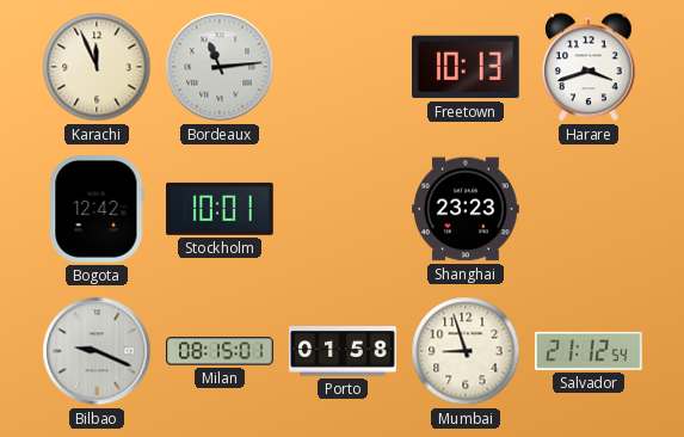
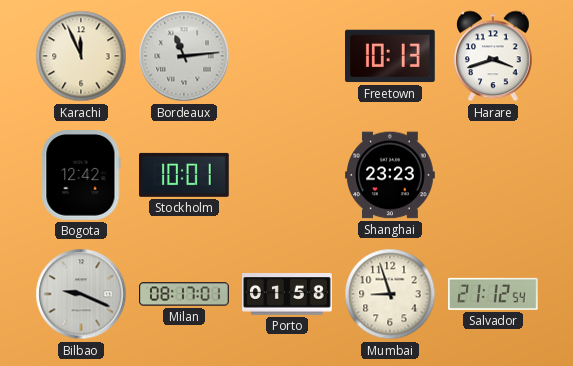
Milan: 08:15 -> 08:17
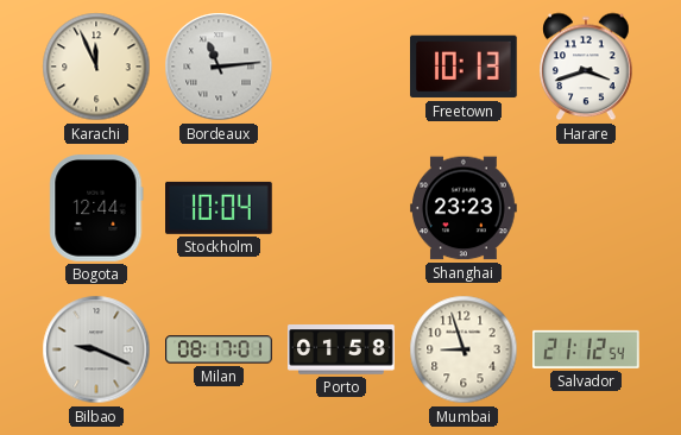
Bogota: 12:42 -> 12:44
Stockholm: 10:01 -> 10:04
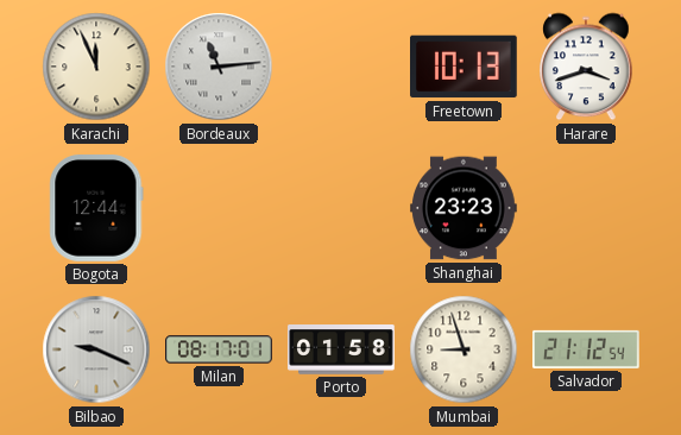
Stockholm: 10:04 -> none
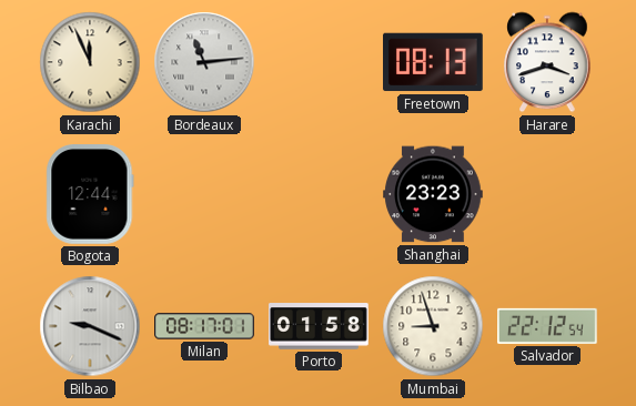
Freetown: 10:13 -> 08:13
Salvador: 21:12 -> 22:12
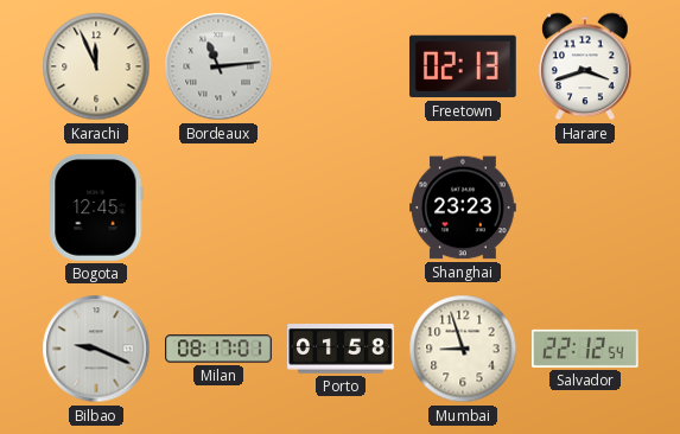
Freetown: 08:13 -> 02:13
Bogota: 12:44 -> 12:45
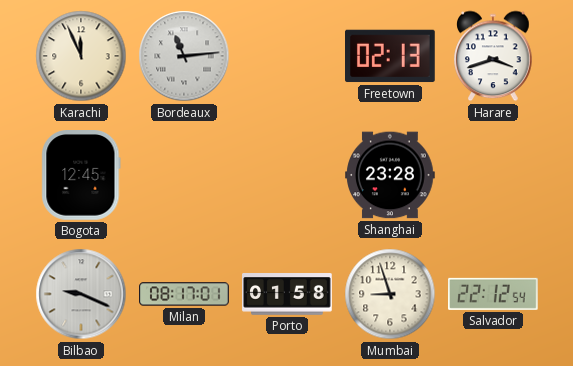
Shanghai: 23:23 -> 23:28
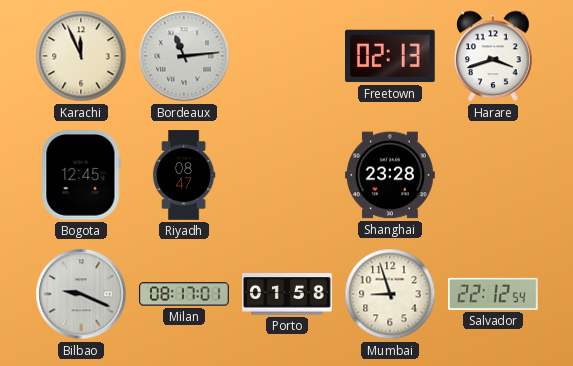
Riyadh: none -> 08:47
